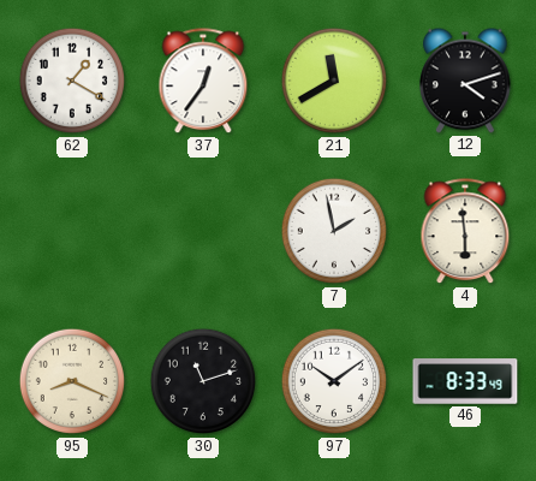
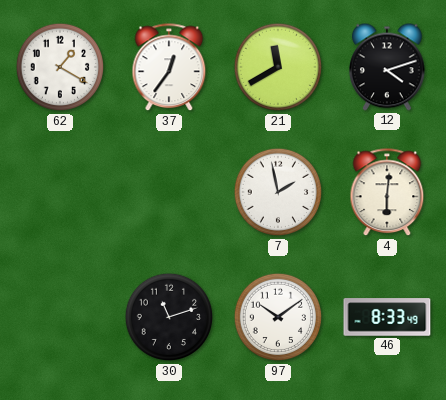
4: 5:59 -> 6:01
95: 8:19 -> none
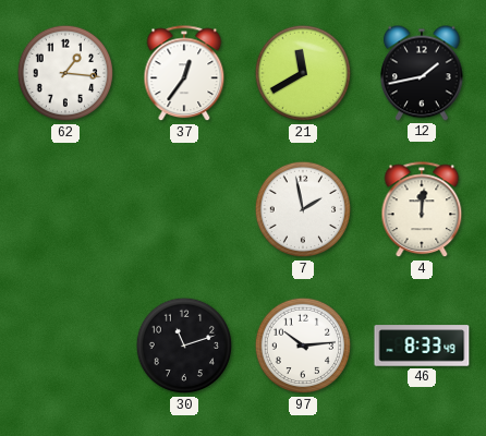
62: 1:20 -> 1:16
12: 4:12 -> 1:43
4: 6:01 -> 12:01
97: 10:09 -> 10:14
